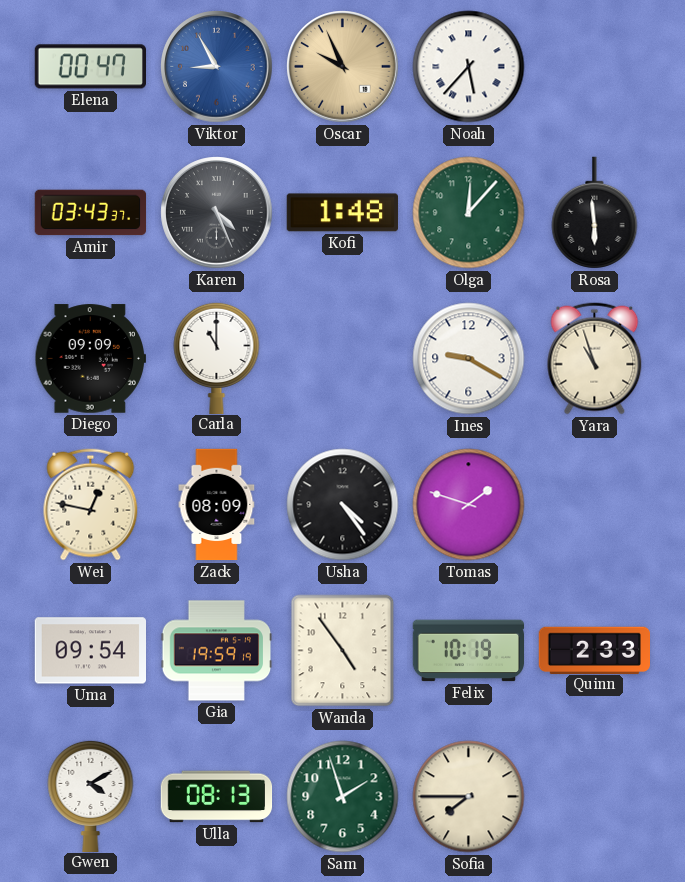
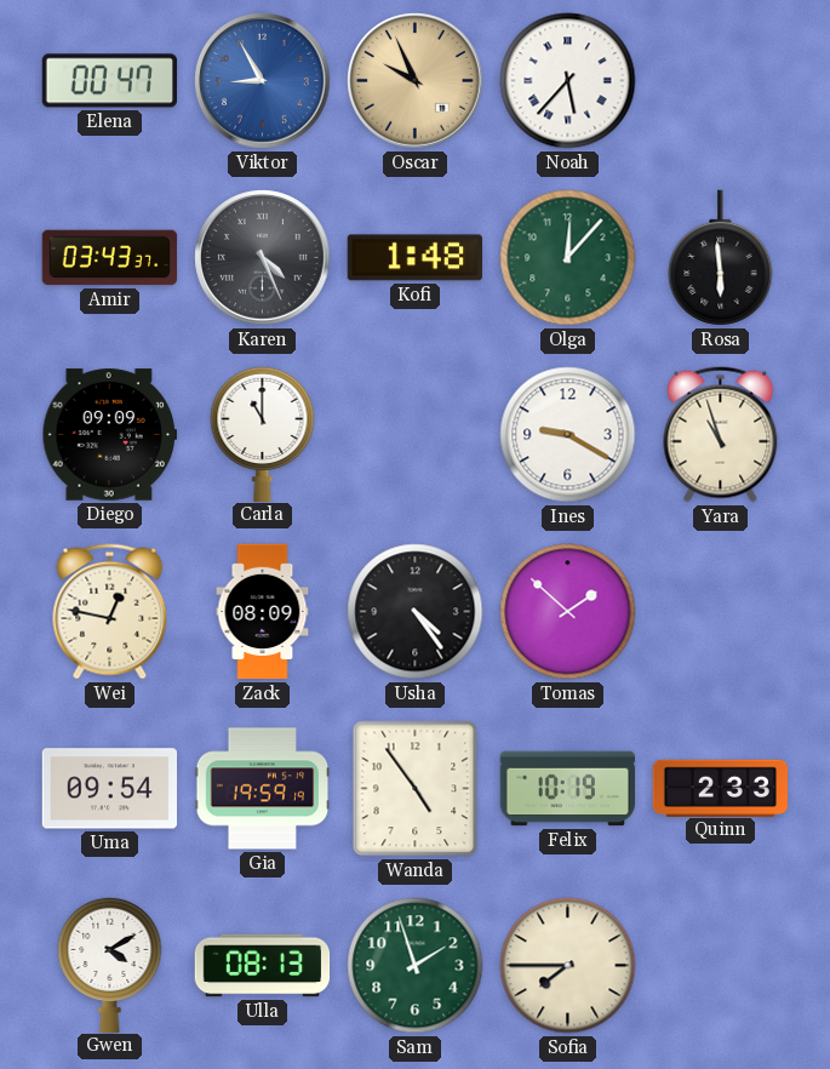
Tomas: 1:48 -> 1:52
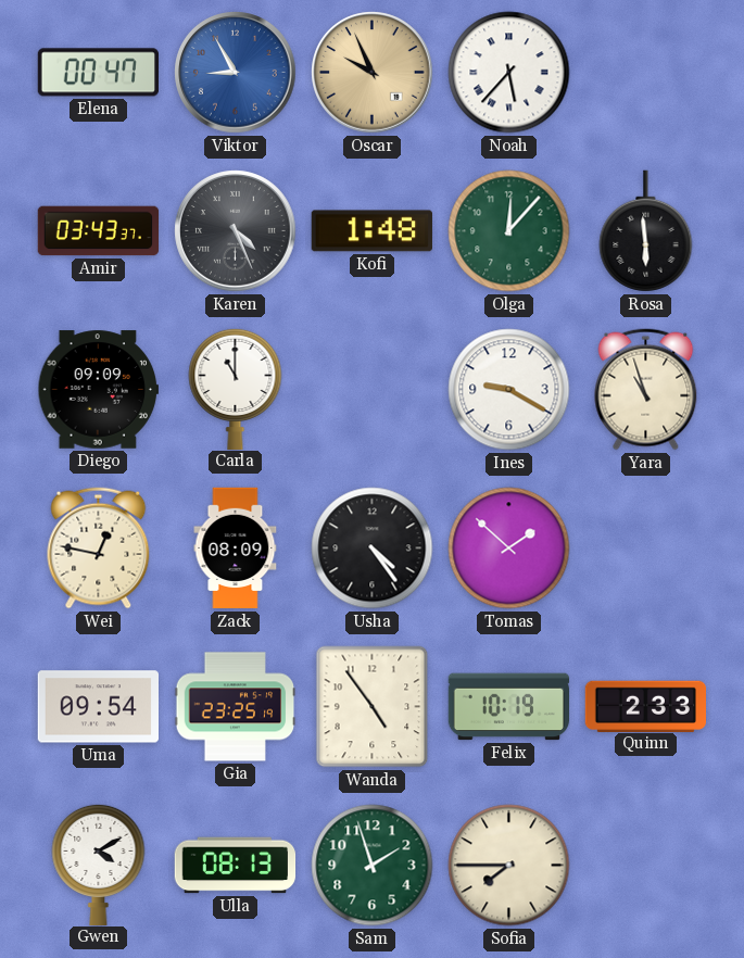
Gia: 19:59 -> 23:25
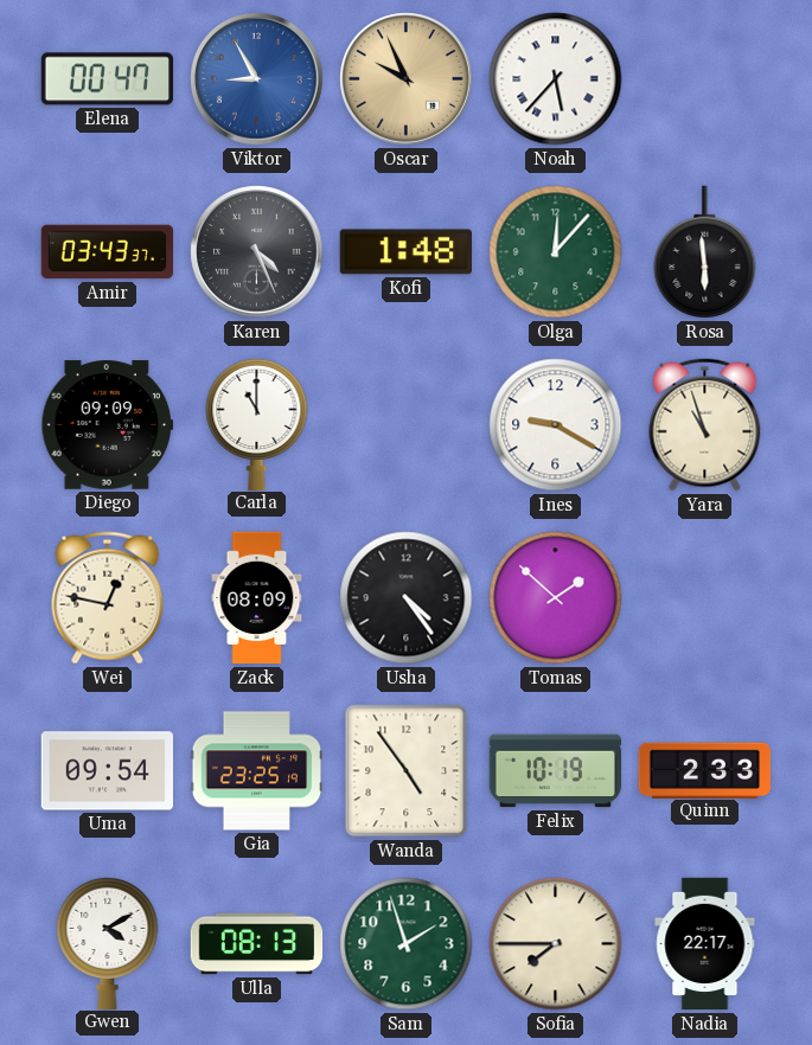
Nadia: none -> 22:17
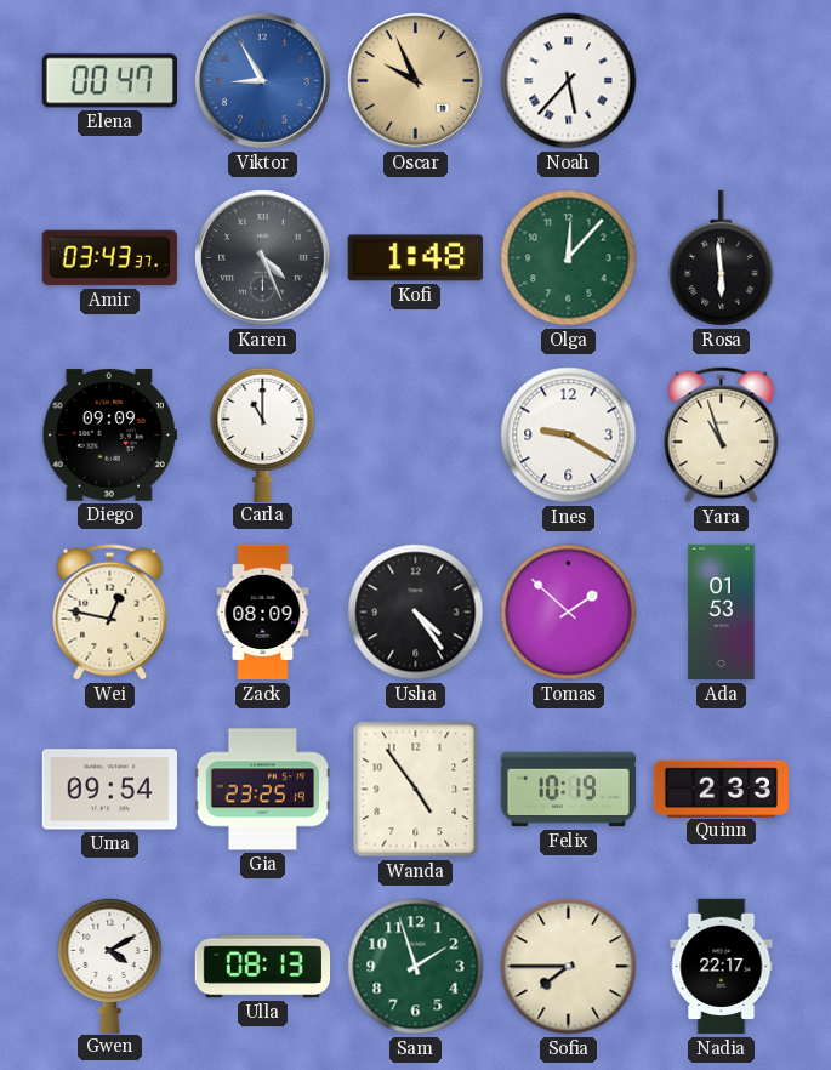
Ada: none -> 01:53
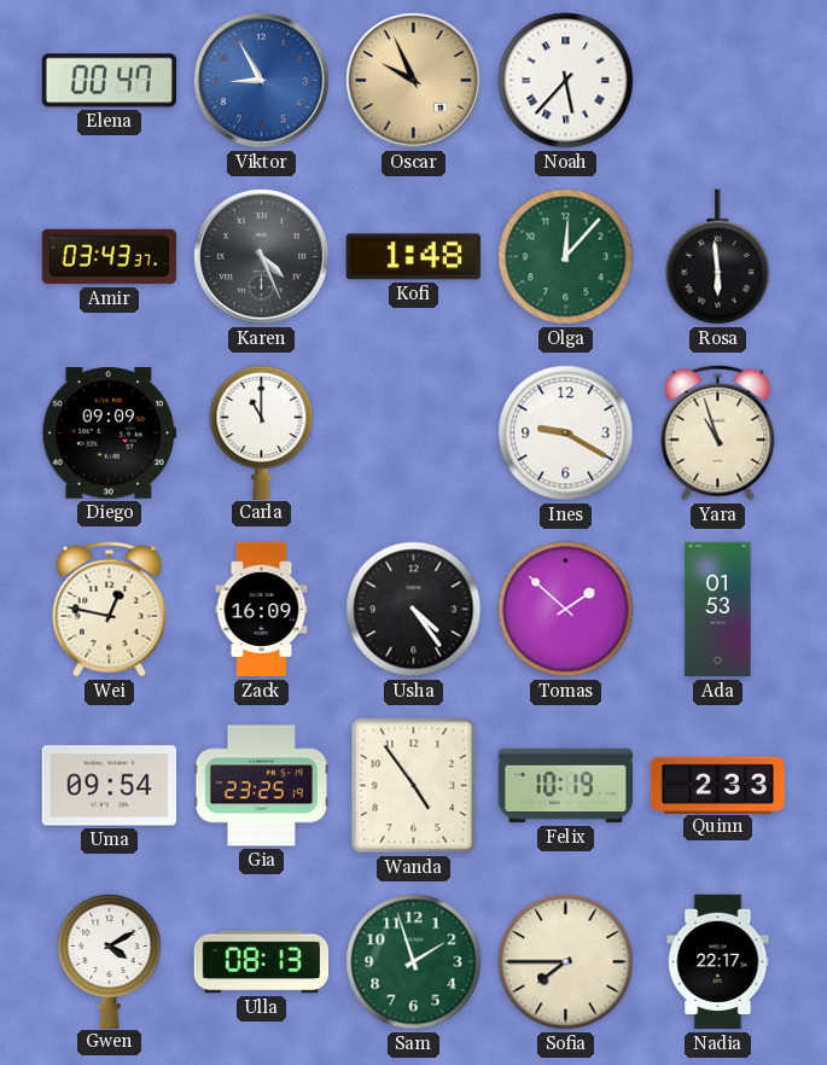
Zack: 08:09 -> 16:09
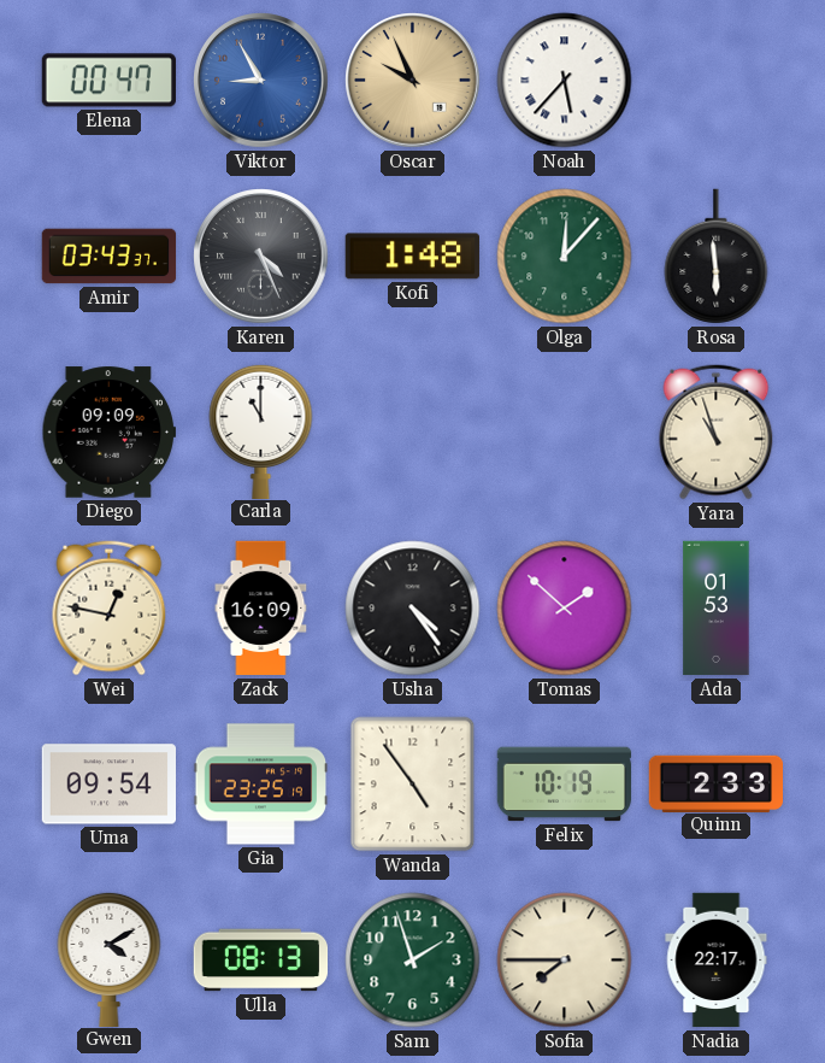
Ines: 9:20 -> none
